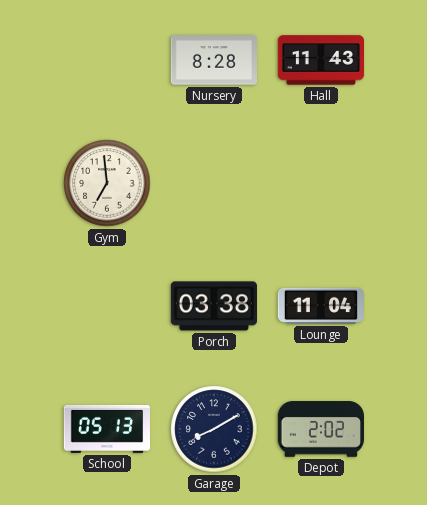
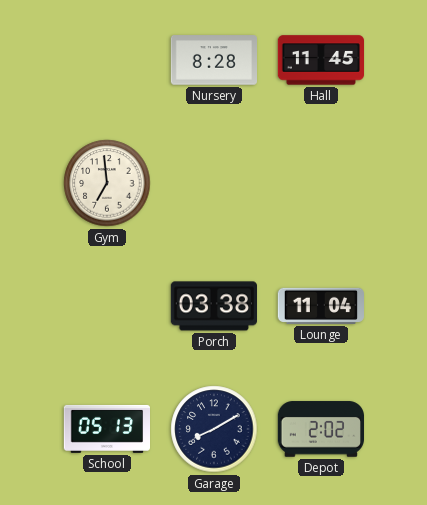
Hall: 11:43 -> 11:45
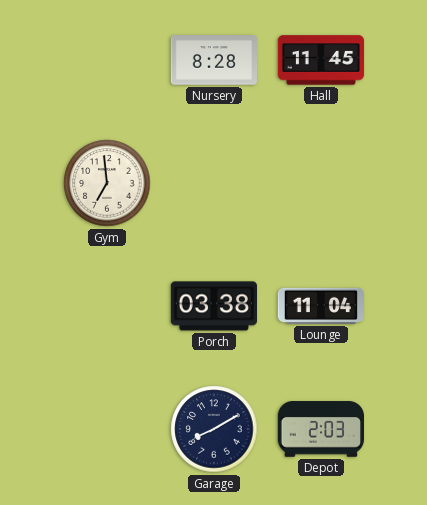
School: 05:13 -> none
Depot: 2:02 -> 2:03
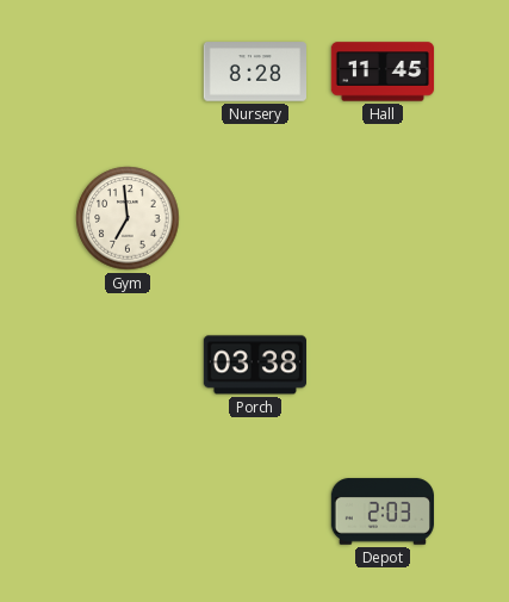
Lounge: 11:04 -> none
Garage: 8:10 -> none
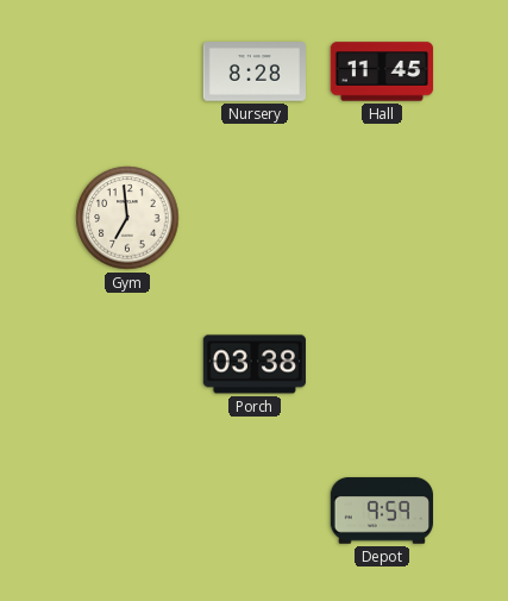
Depot: 2:03 -> 9:59
